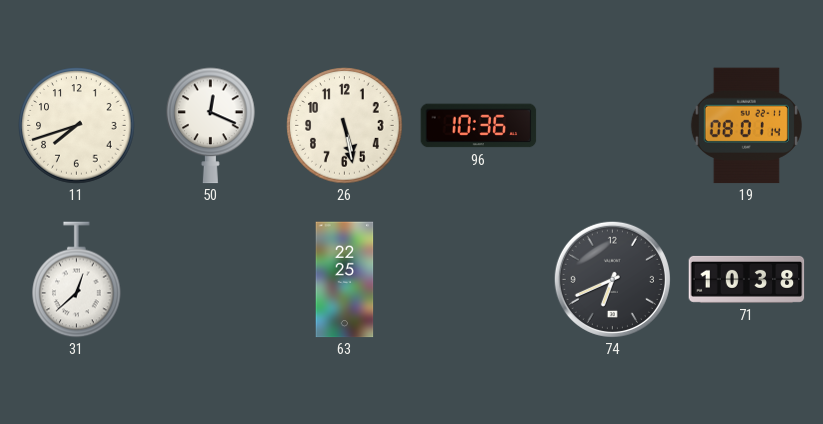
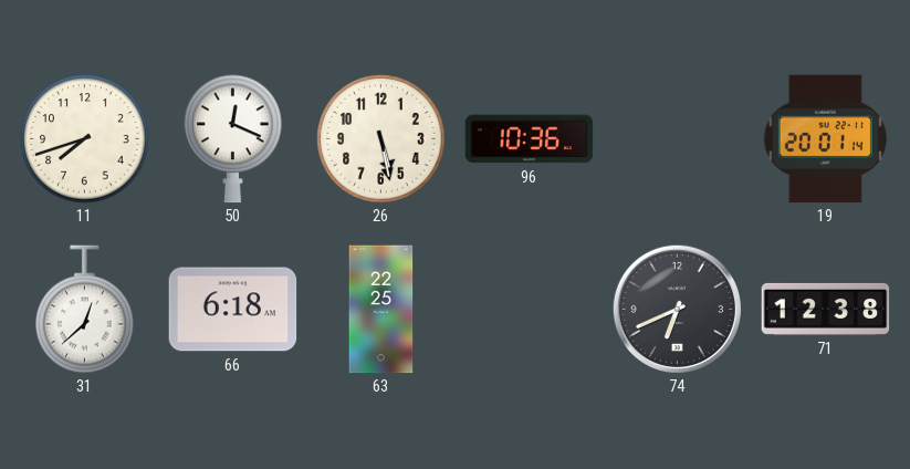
19: 08:01 -> 20:01
66: none -> 6:18
71: 10:38 -> 12:38
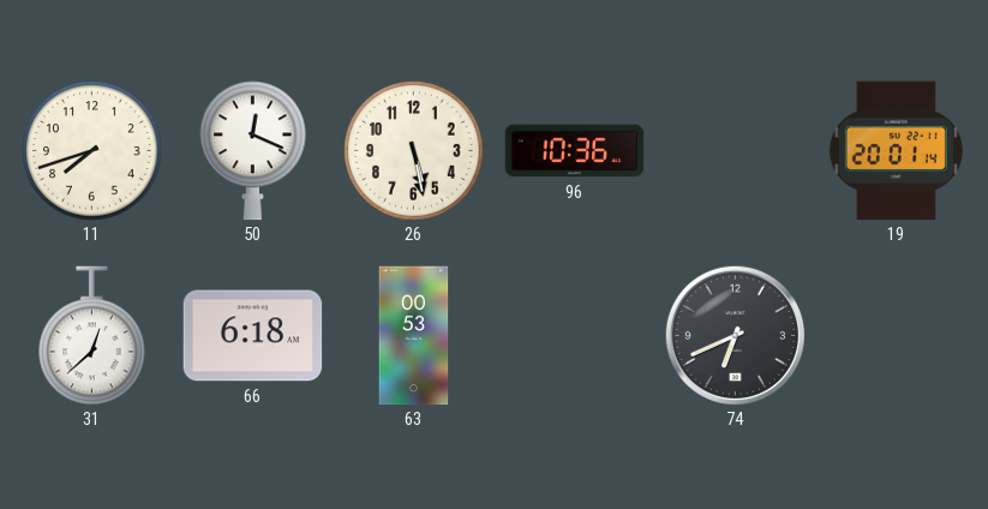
63: 22:25 -> 00:53
71: 12:38 -> none
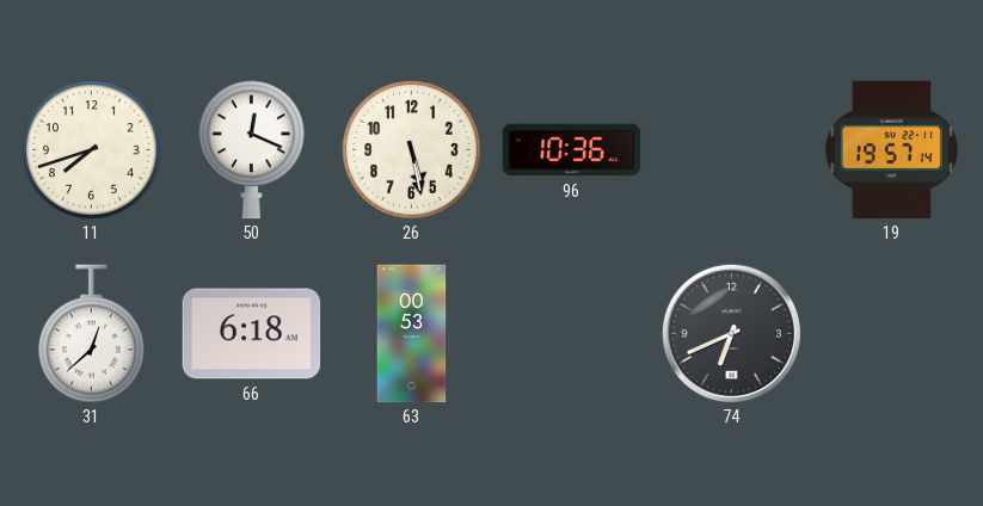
19: 20:01 -> 19:57
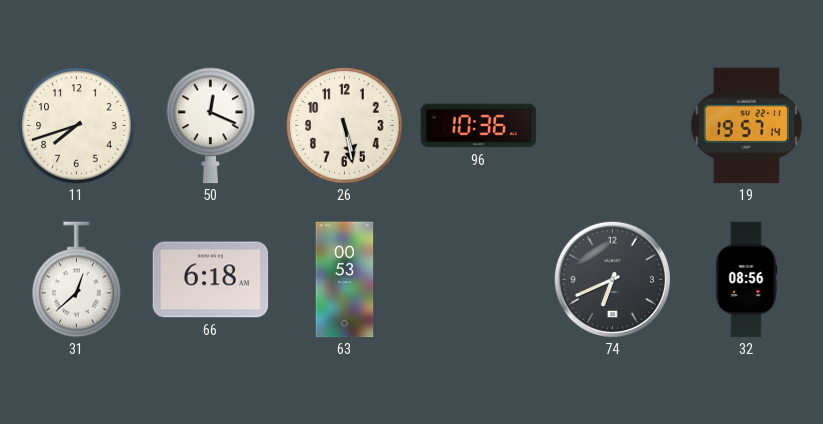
32: none -> 08:56
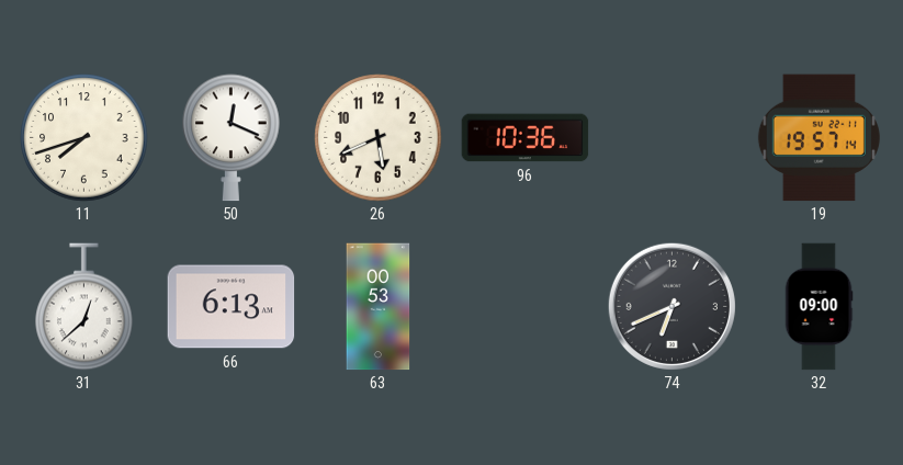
26: 5:28 -> 5:41
66: 6:18 -> 6:13
32: 08:56 -> 09:00
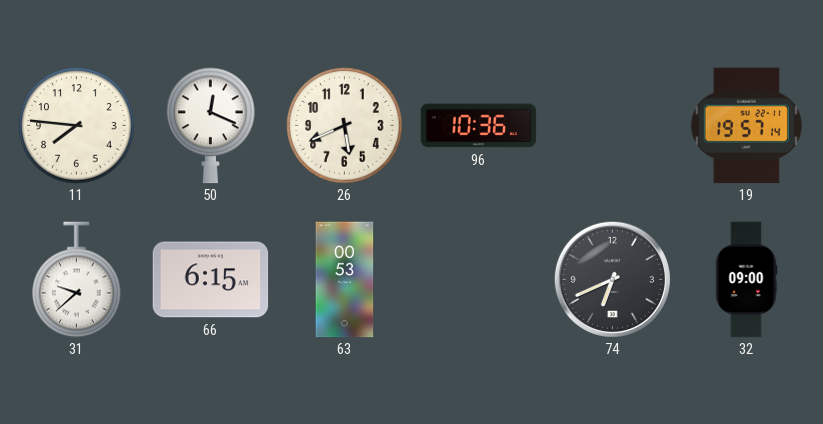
11: 7:42 -> 7:46
31: 12:38 -> 9:38
66: 6:13 -> 6:15
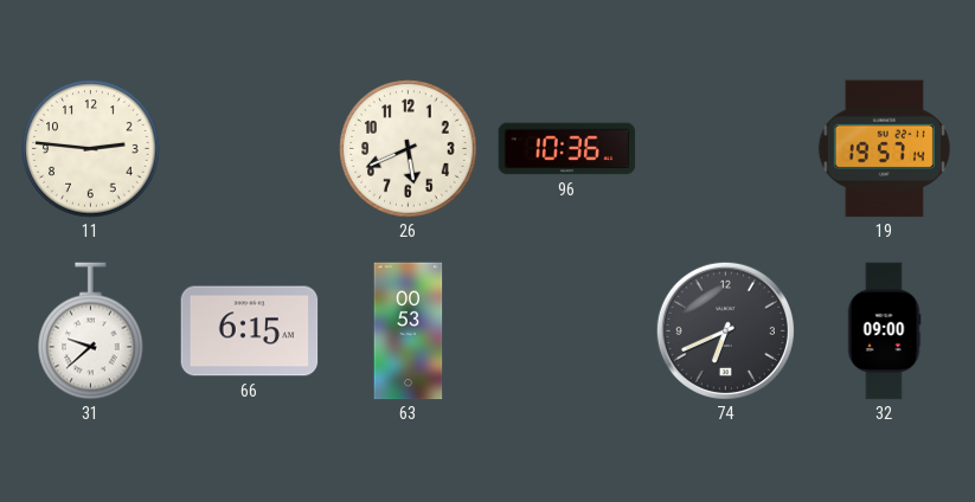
11: 7:46 -> 2:46
50: 12:19 -> none
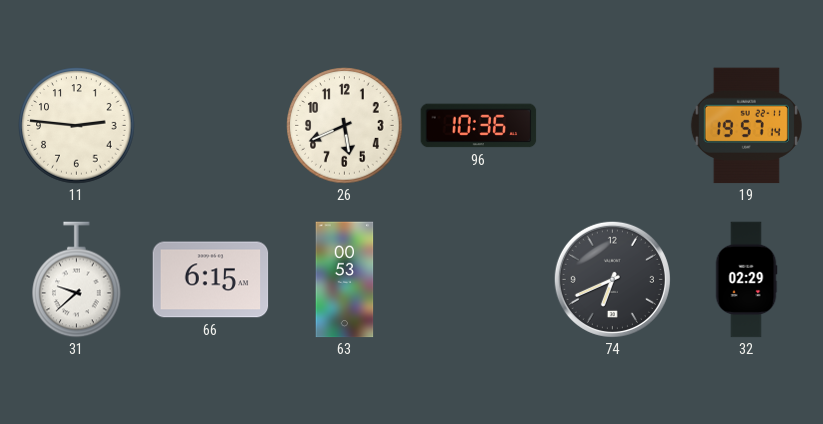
32: 09:00 -> 02:29
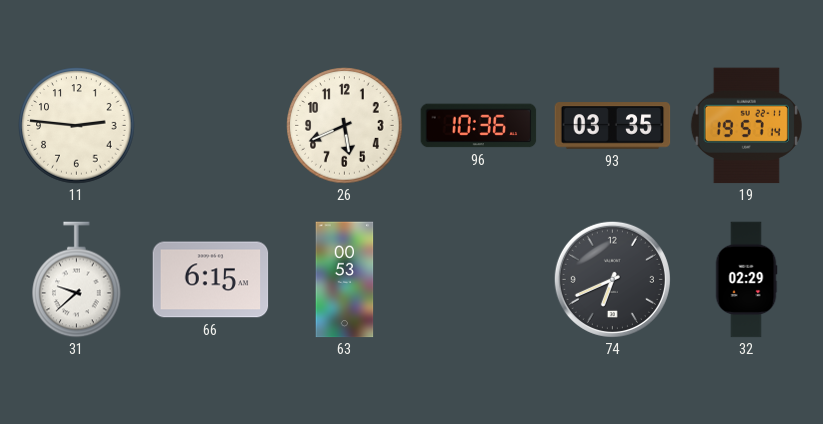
93: none -> 03:35
